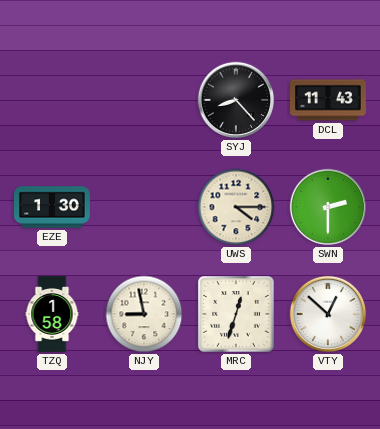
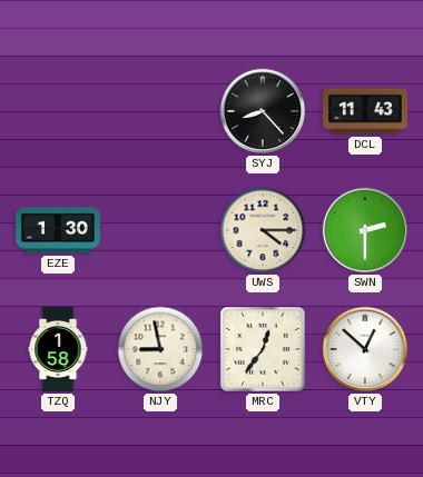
MRC: 12:33 -> 12:36
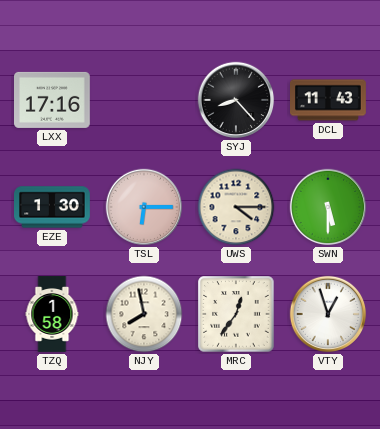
LXX: none -> 17:16
TSL: none -> 6:15
SWN: 2:30 -> 5:30
NJY: 8:58 -> 7:58
VTY: 12:52 -> 12:57
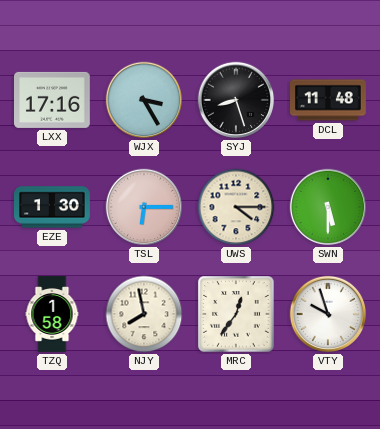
WJX: none -> 3:25
SYJ: 8:23 -> 8:27
DCL: 11:43 -> 11:48
VTY: 12:57 -> 9:57
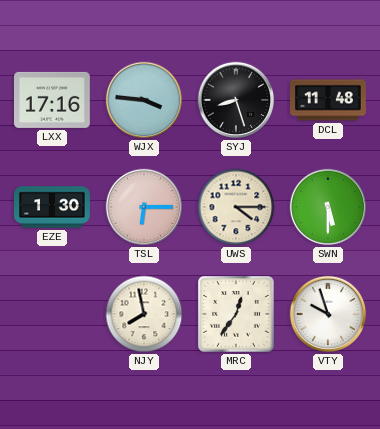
WJX: 3:25 -> 3:46
TZQ: 1:58 -> none
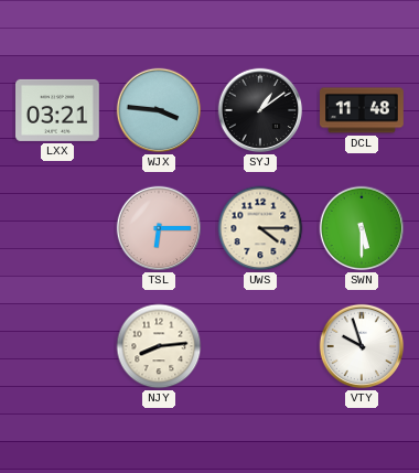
LXX: 17:16 -> 03:21
SYJ: 8:27 -> 1:09
EZE: 1:30 -> none
NJY: 7:58 -> 8:14
MRC: 12:36 -> none
